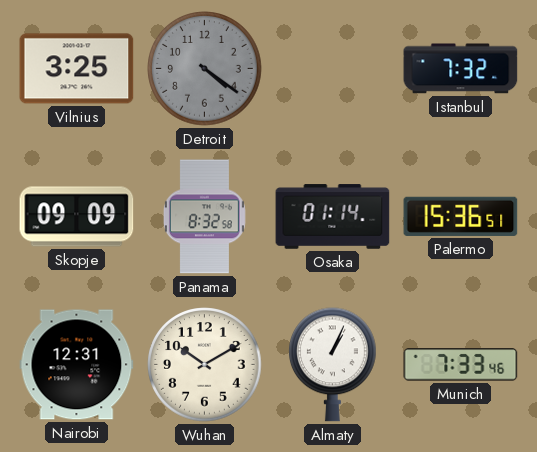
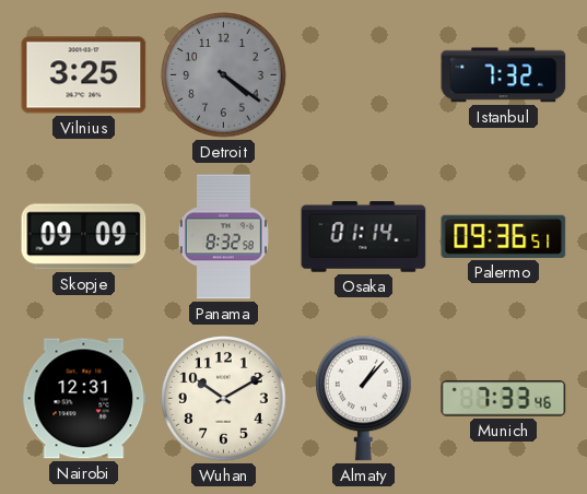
Palermo: 15:36 -> 09:36
Almaty: 1:04 -> 1:07
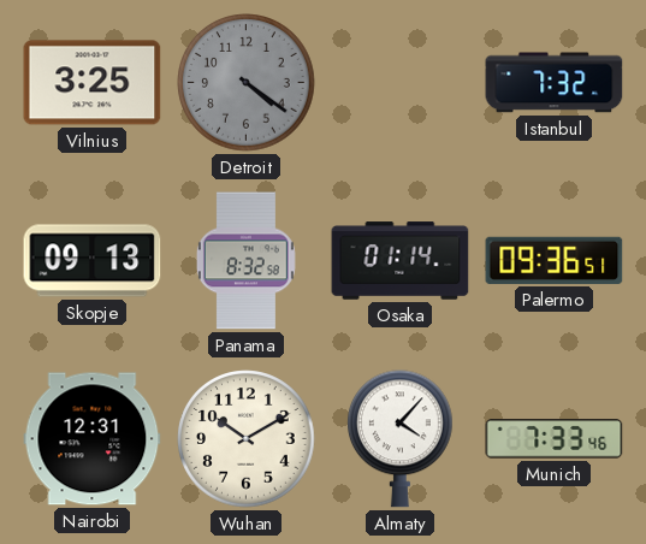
Skopje: 09:09 -> 09:13
Almaty: 1:07 -> 4:07
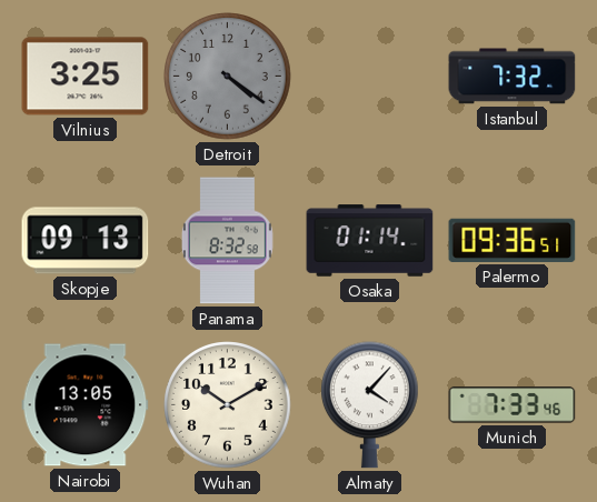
Nairobi: 12:31 -> 13:05
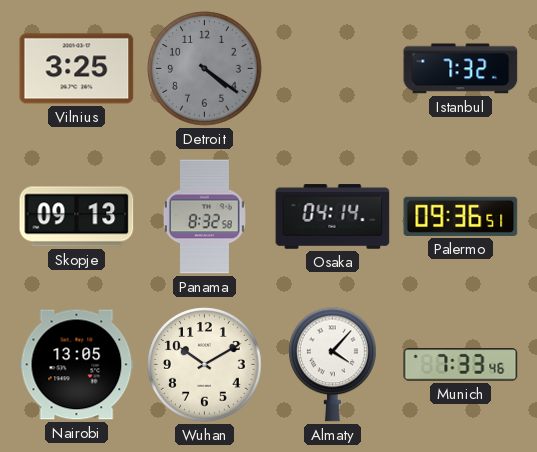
Osaka: 01:14 -> 04:14
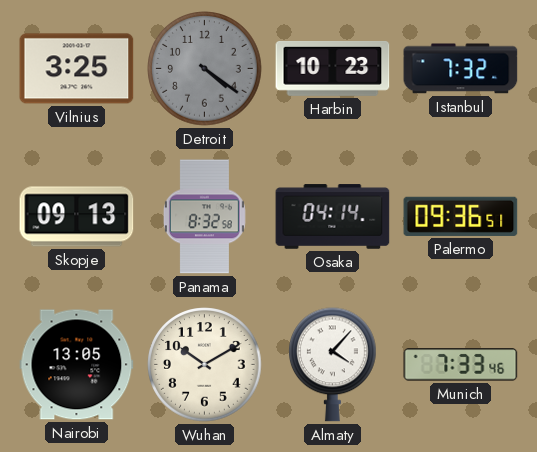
Harbin: none -> 10:23
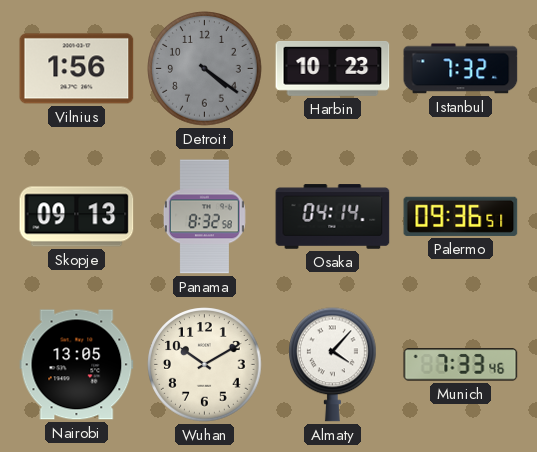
Vilnius: 3:25 -> 1:56
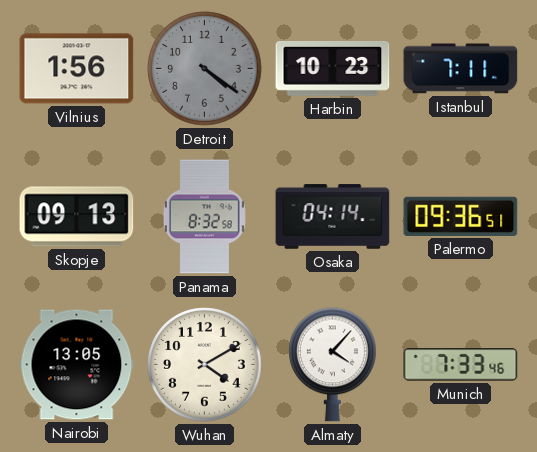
Istanbul: 7:32 -> 7:11
Wuhan: 10:10 -> 4:10
